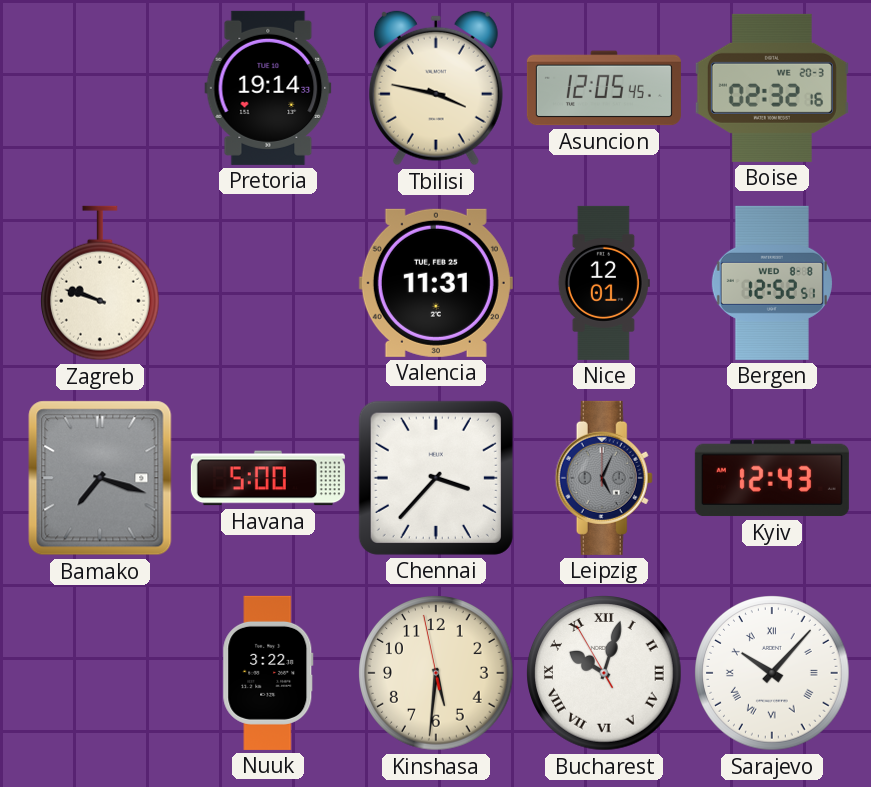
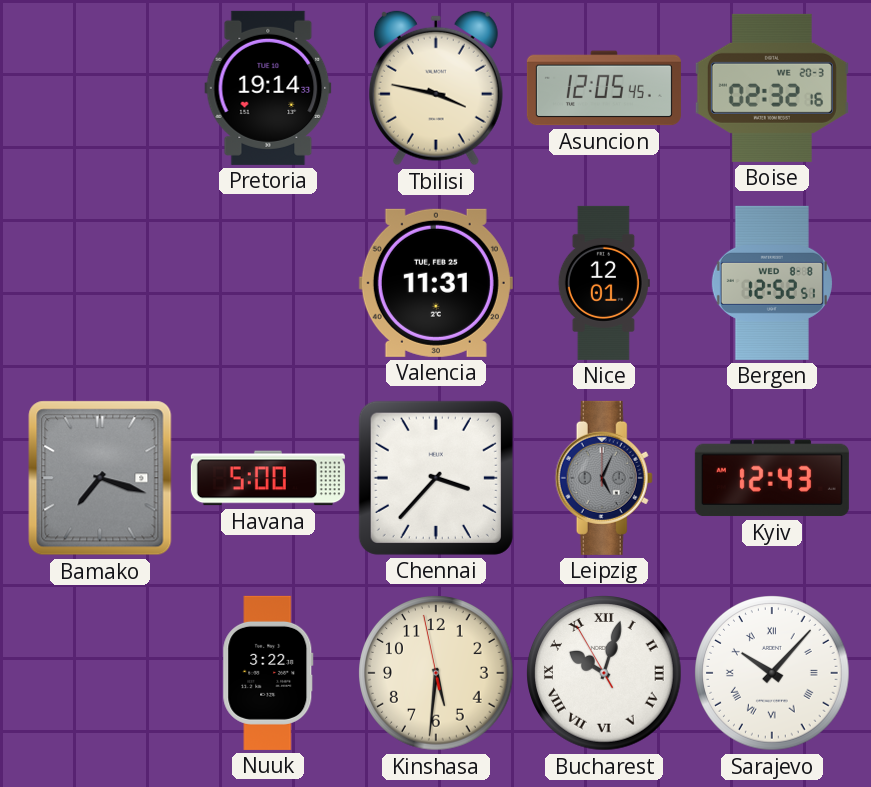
Zagreb: 9:48 -> none
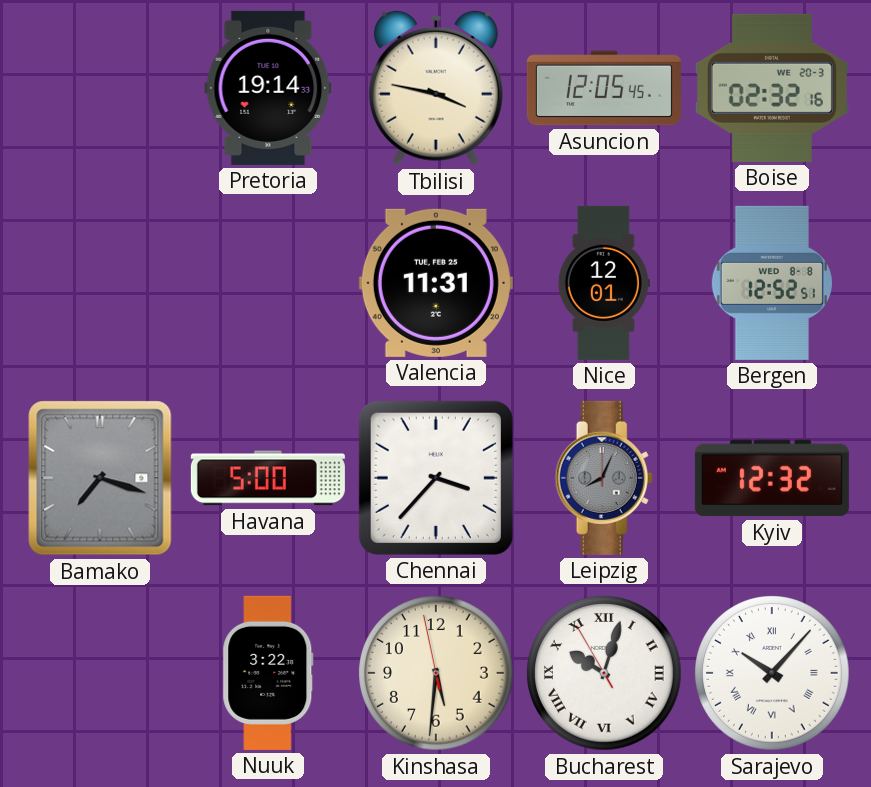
Leipzig: 5:04 -> 8:04
Kyiv: 12:43 -> 12:32
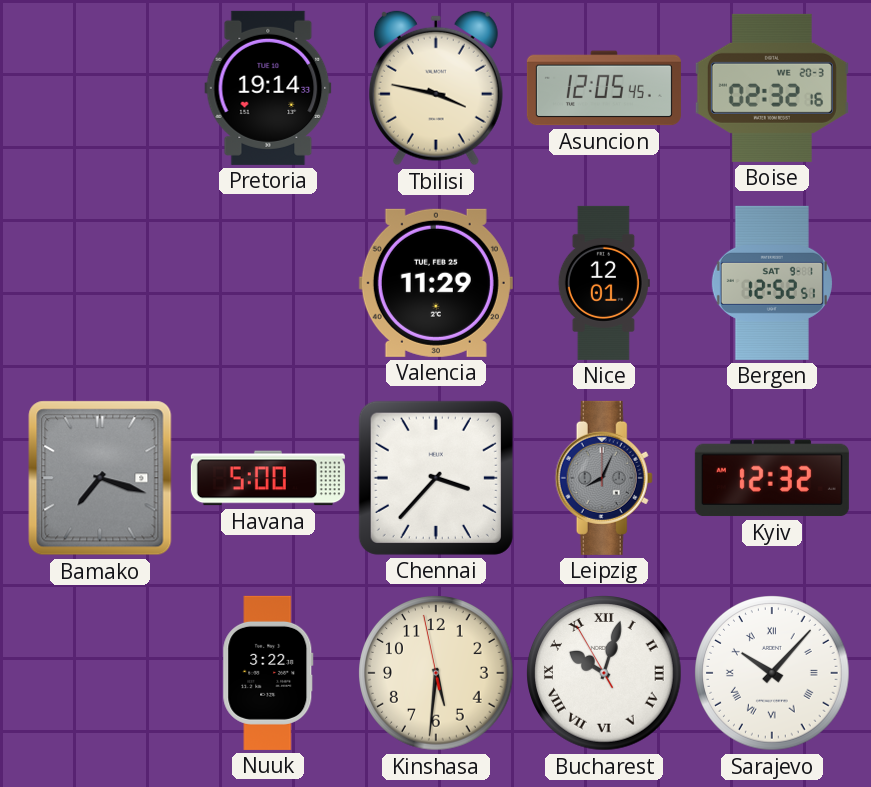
Valencia: 11:31 -> 11:29
Bergen date: WED 8-8 -> SAT 9-1
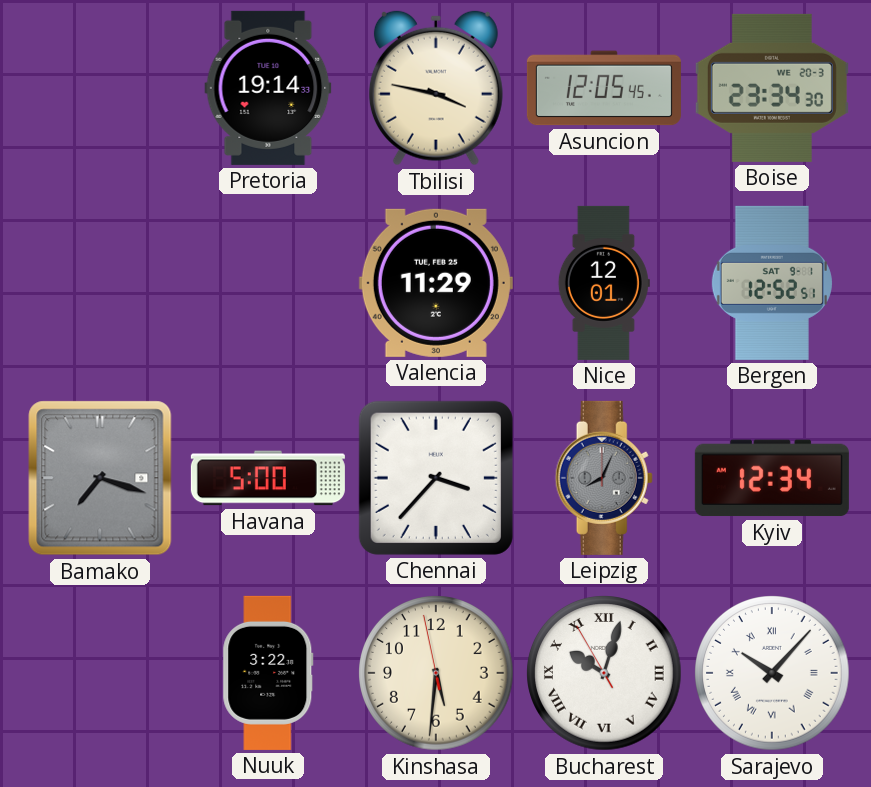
Boise: 02:32 -> 23:34
Kyiv: 12:32 -> 12:34
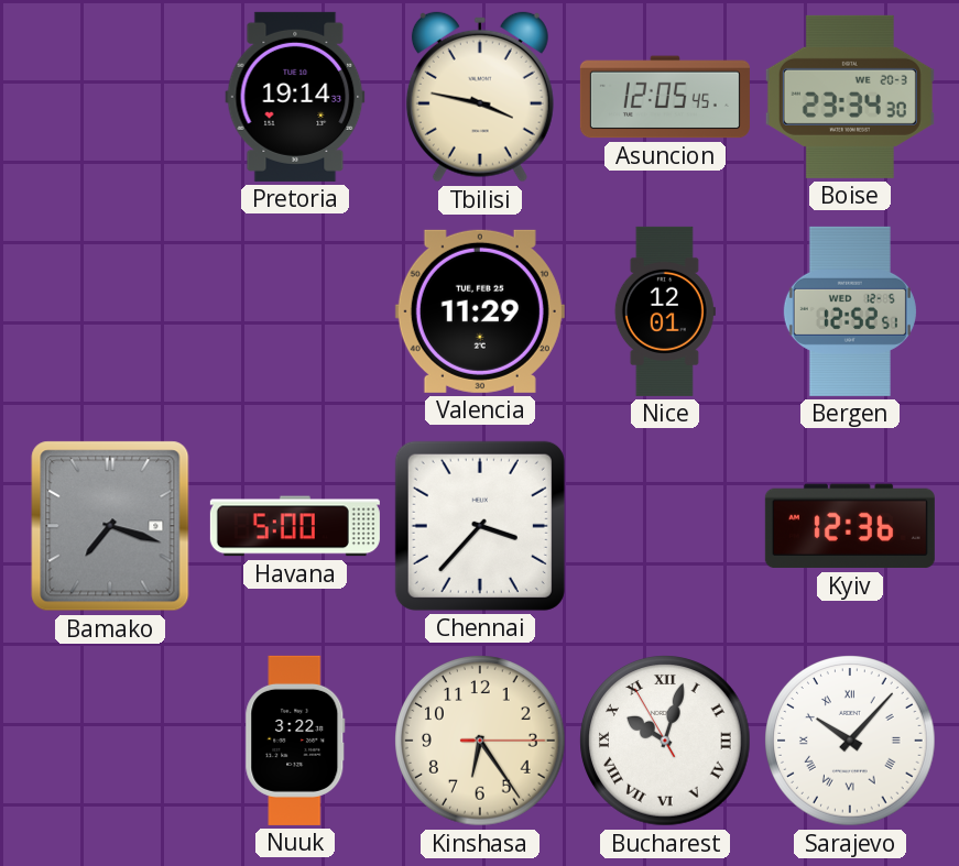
Bergen date: SAT 9-1 -> WED 12-5
Leipzig: 8:04 -> none
Kyiv: 12:34 -> 12:36
Kinshasa: 5:30 -> 6:24
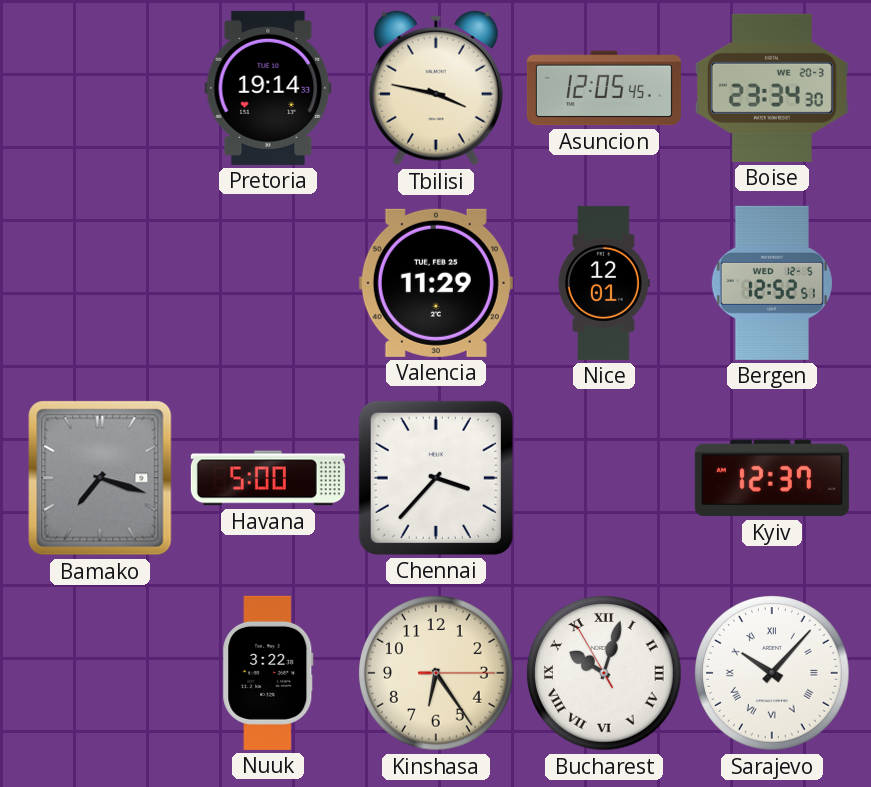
Kyiv: 12:36 -> 12:37
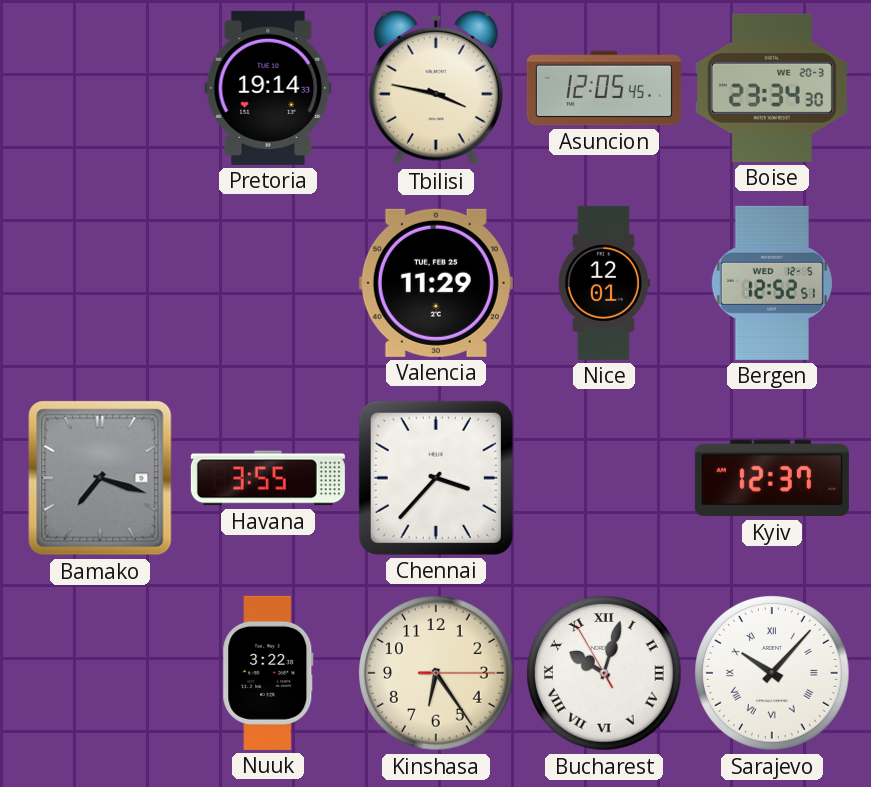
Havana: 5:00 -> 3:55
